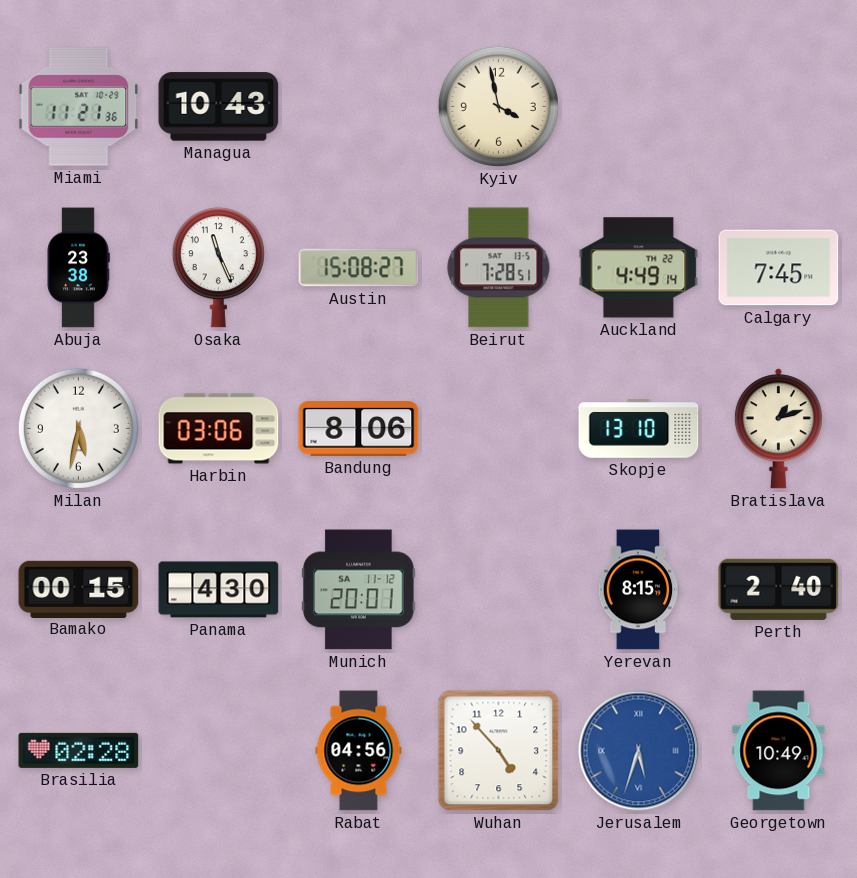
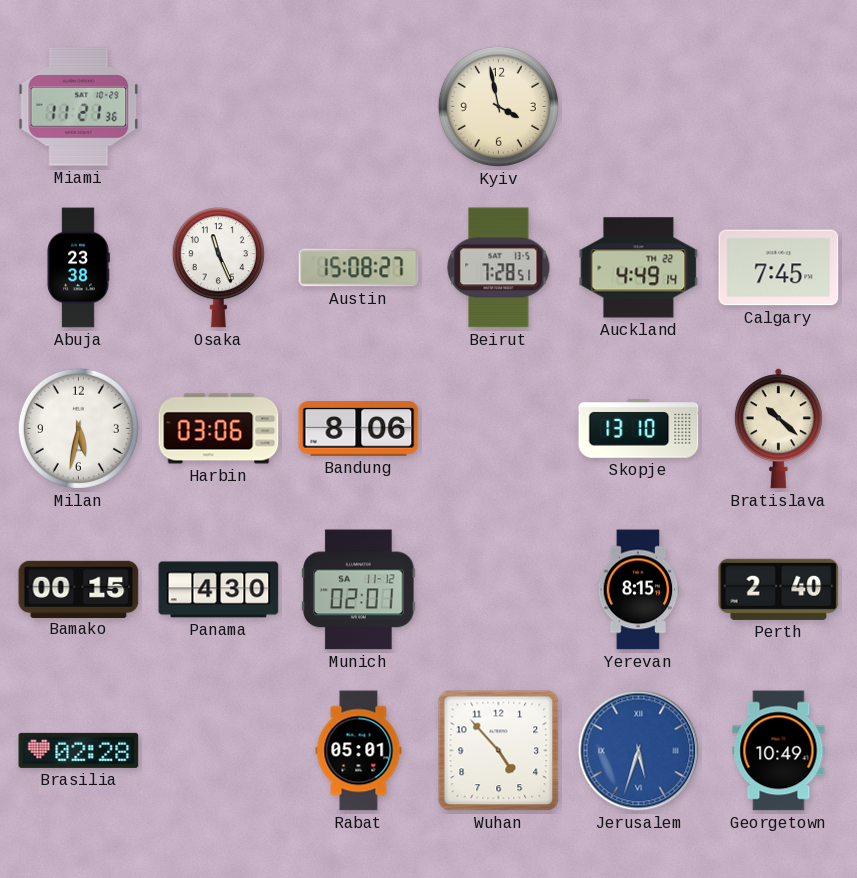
Managua: 10:43 -> none
Bratislava: 1:12 -> 10:22
Munich: 20:01 -> 02:01
Rabat: 04:56 -> 05:01
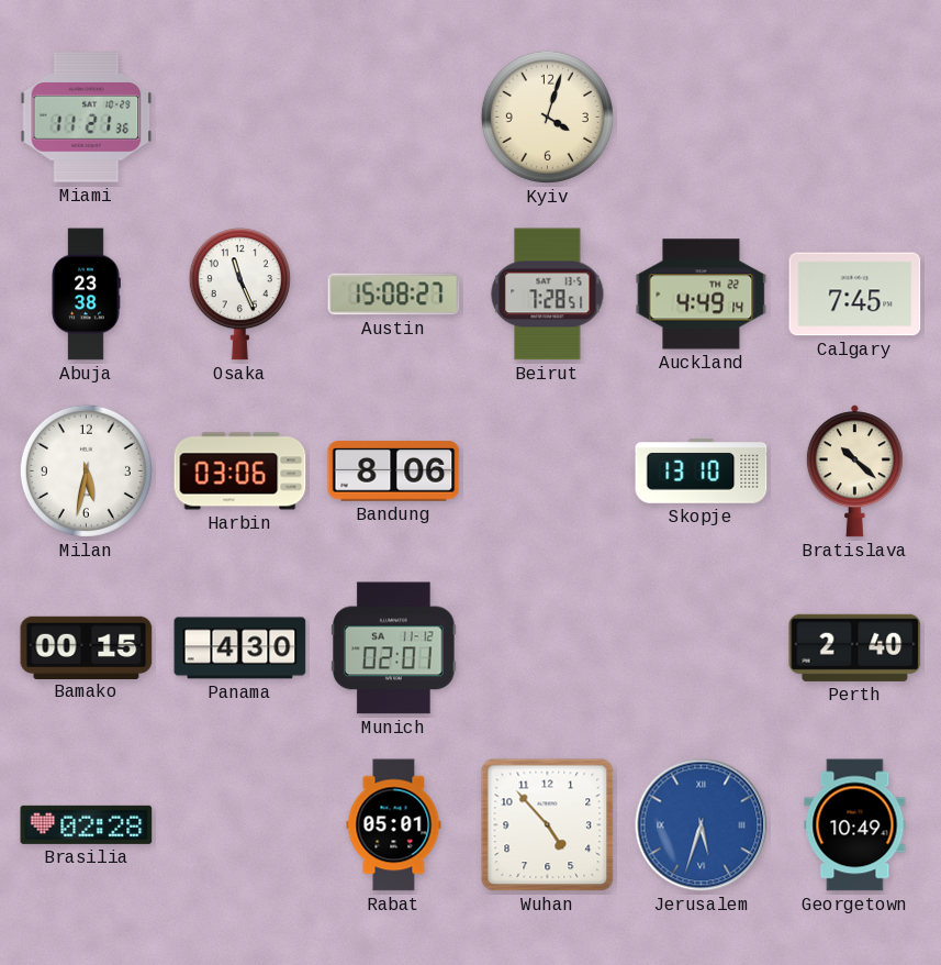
Kyiv: 3:58 -> 4:03
Yerevan: 8:15 -> none
